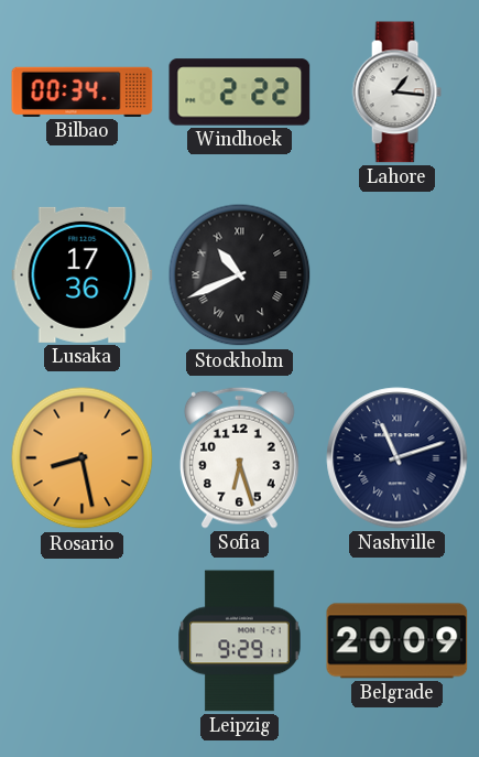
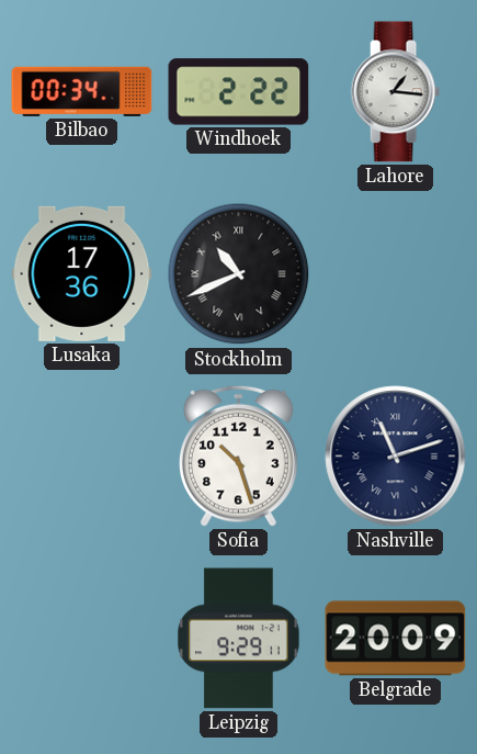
Rosario: 8:28 -> none
Sofia: 6:27 -> 10:27
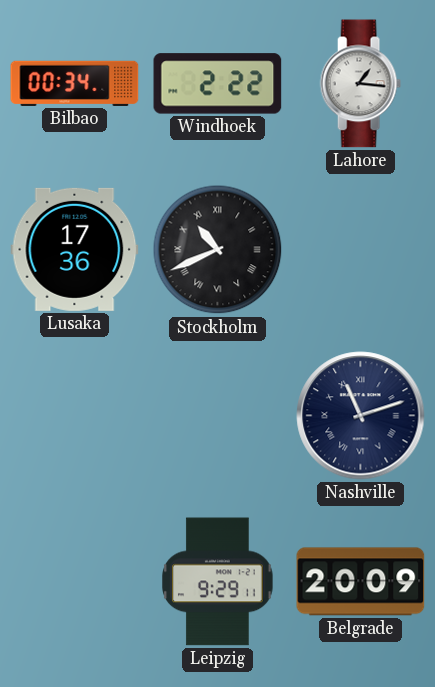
Sofia: 10:27 -> none
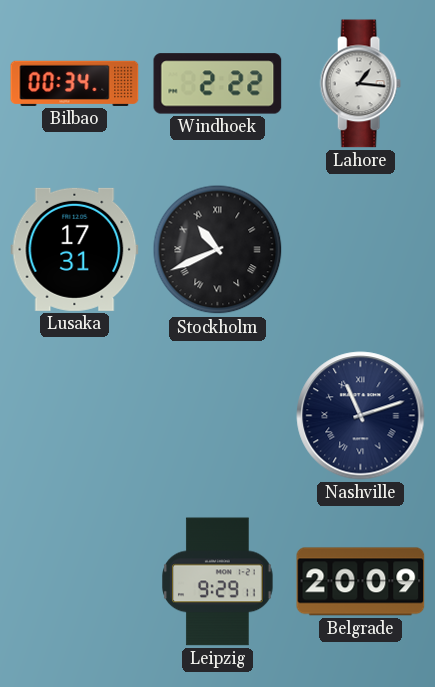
Lusaka: 17:36 -> 17:31
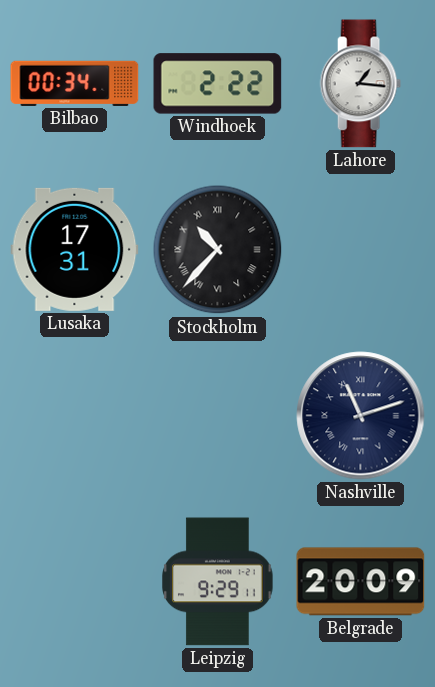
Stockholm: 10:41 -> 10:37
